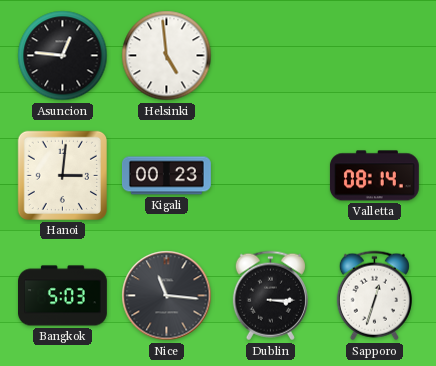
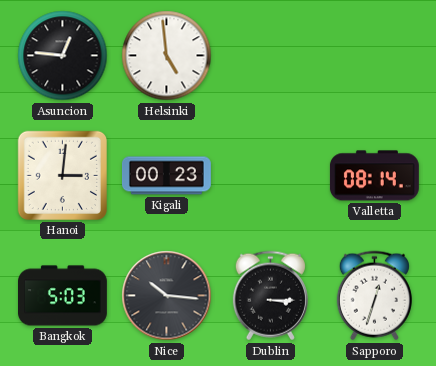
Nice: 11:16 -> 10:16
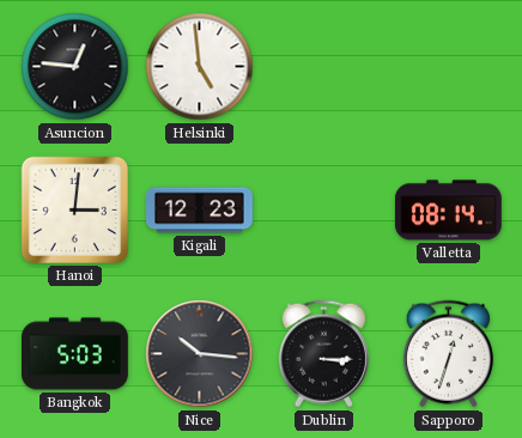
Kigali: 00:23 -> 12:23
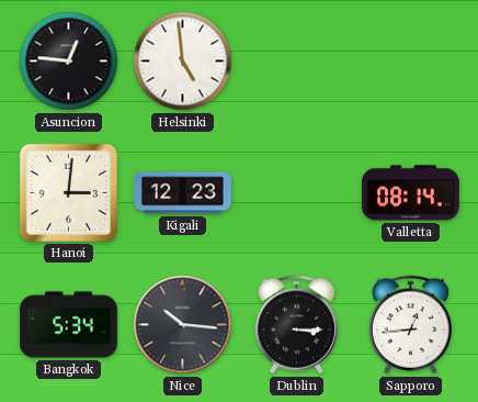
Bangkok: 5:03 -> 5:34
Sapporo: 12:33 -> 12:44
